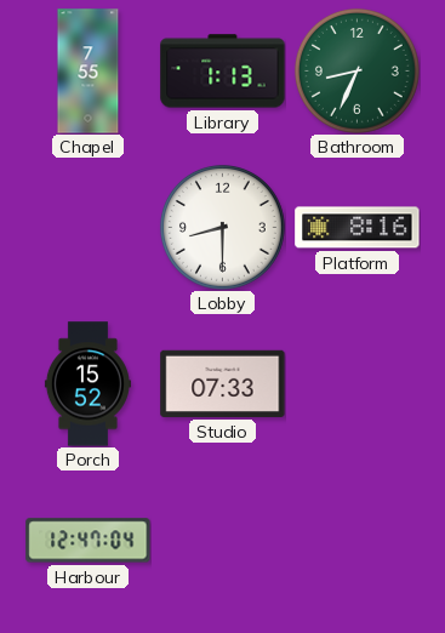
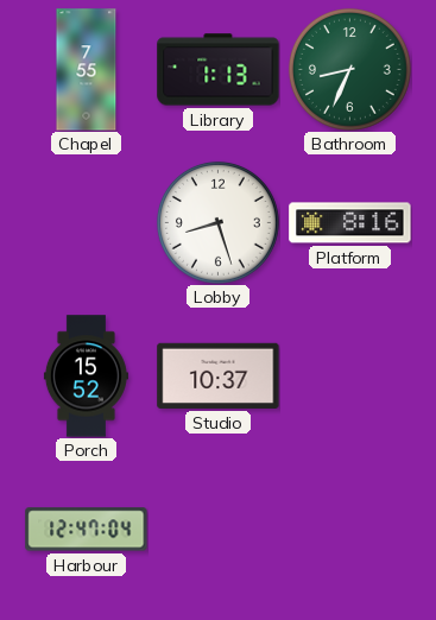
Lobby: 8:30 -> 8:27
Studio: 07:33 -> 10:37
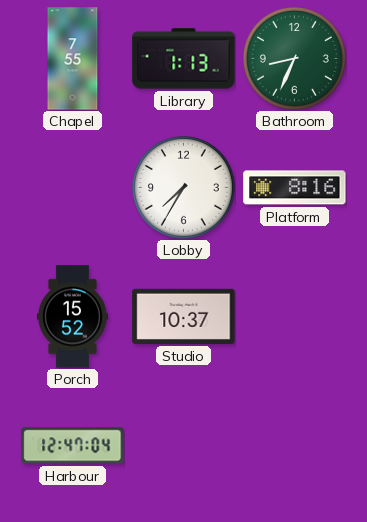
Lobby: 8:27 -> 7:35
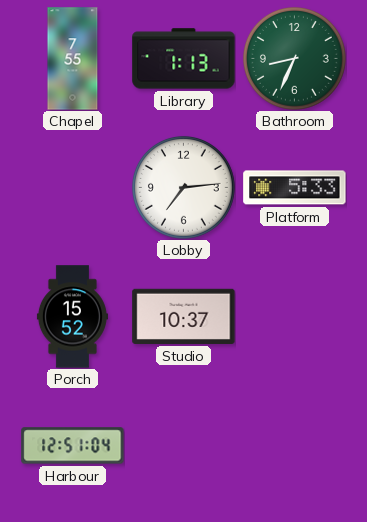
Lobby: 7:35 -> 7:14
Platform: 8:16 -> 5:33
Harbour: 12:47 -> 12:51
